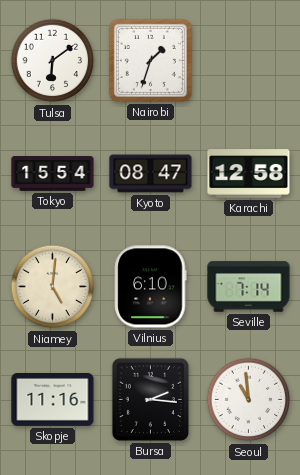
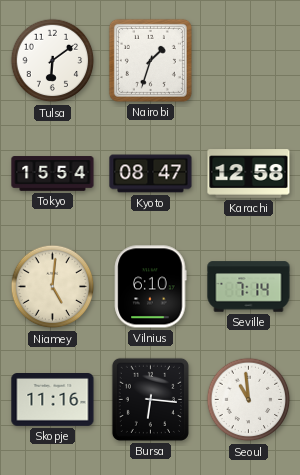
Bursa: 2:16 -> 6:16
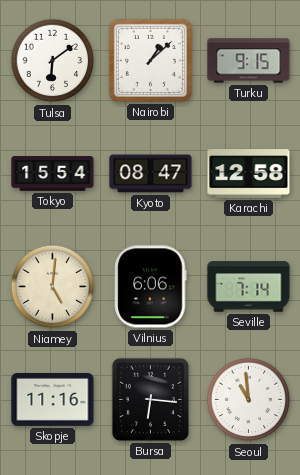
Nairobi: 1:33 -> 1:08
Turku: none -> 9:15
Vilnius: 6:10 -> 6:06
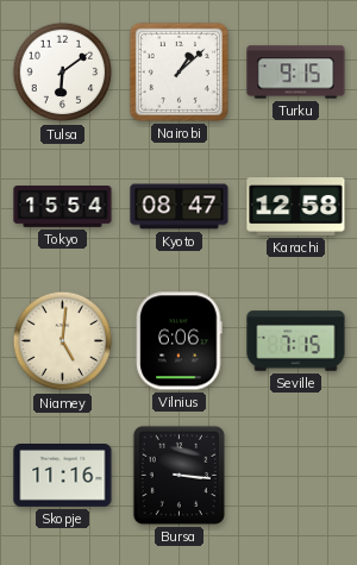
Seville: 7:14 -> 7:15
Bursa: 6:16 -> 3:16
Seoul: 10:59 -> none
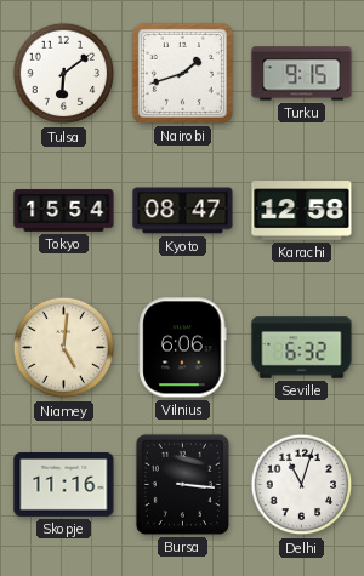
Nairobi: 1:08 -> 1:42
Seville: 7:15 -> 6:32
Delhi: none -> 11:03
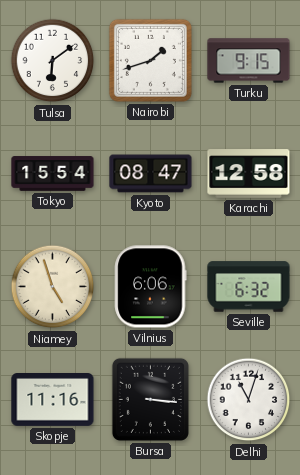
Niamey: 5:01 -> 4:57
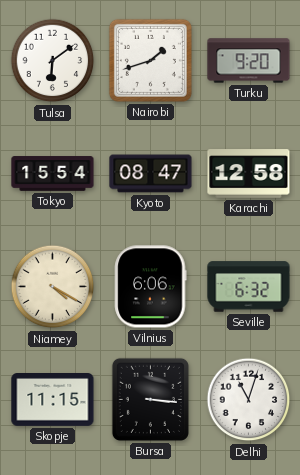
Turku: 9:15 -> 9:20
Niamey: 4:57 -> 4:20
Skopje: 11:16 -> 11:15
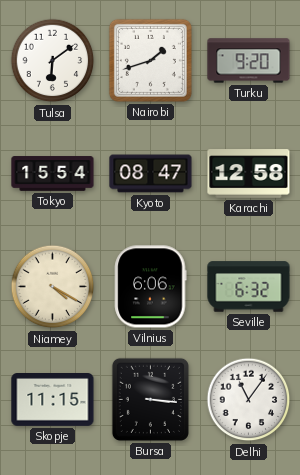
Delhi: 11:03 -> 11:06
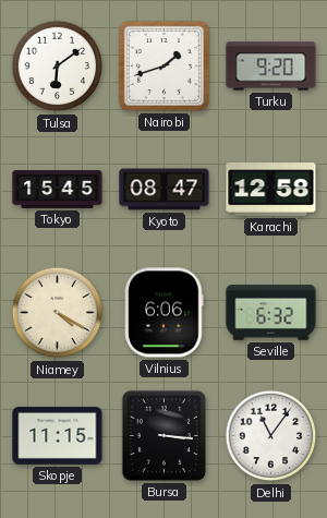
Tokyo: 15:54 -> 15:45
